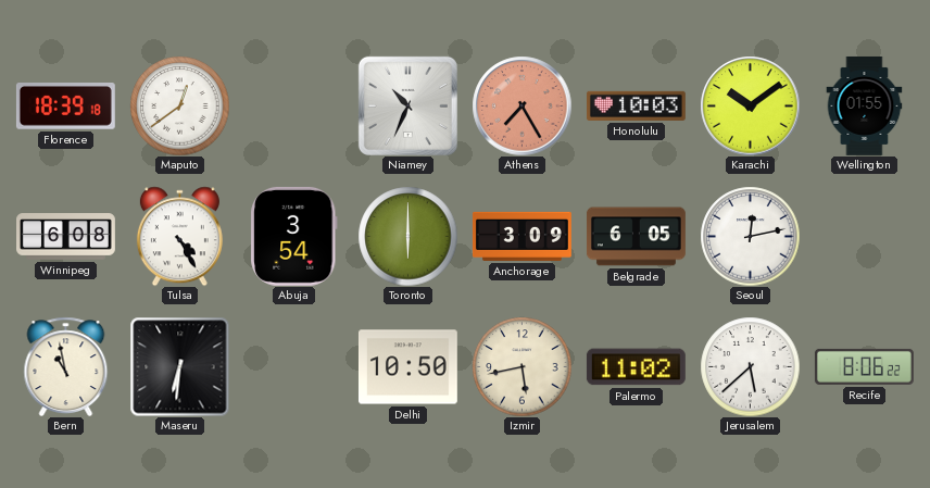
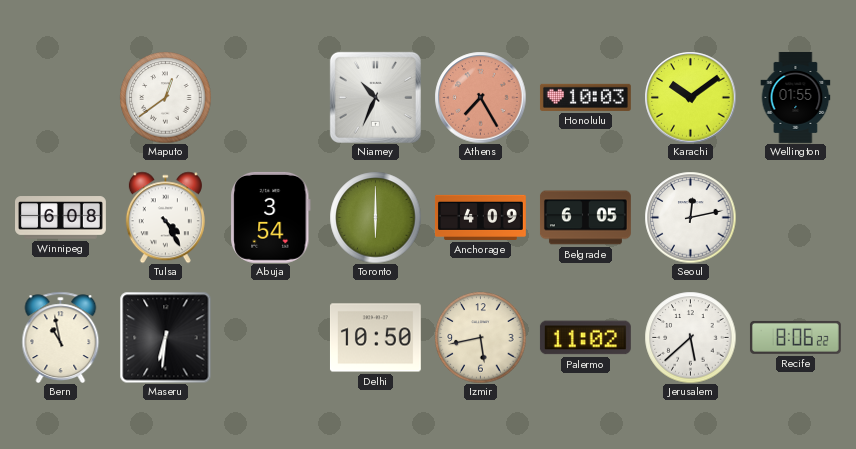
Florence: 18:39 -> none
Anchorage: 3:09 -> 4:09
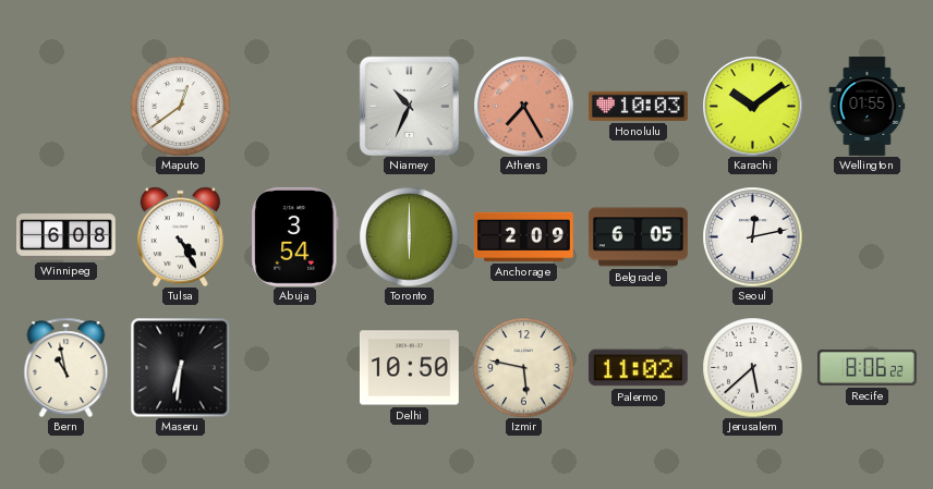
Anchorage: 4:09 -> 2:09
Izmir: 5:43 -> 5:47
